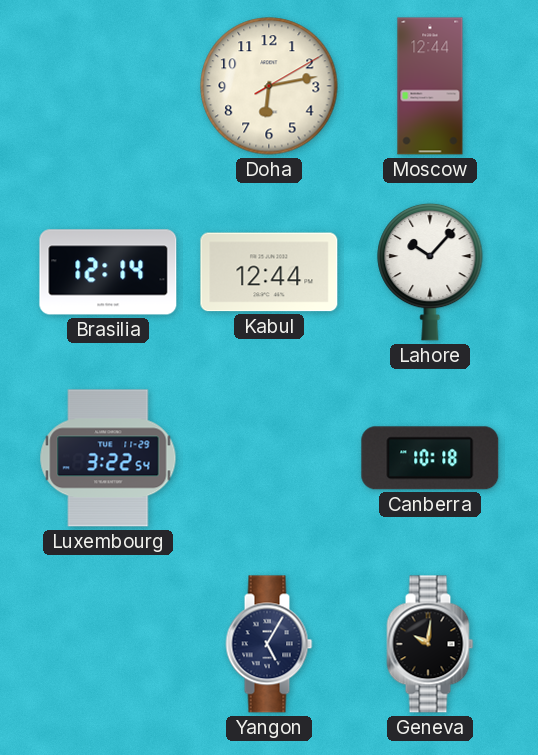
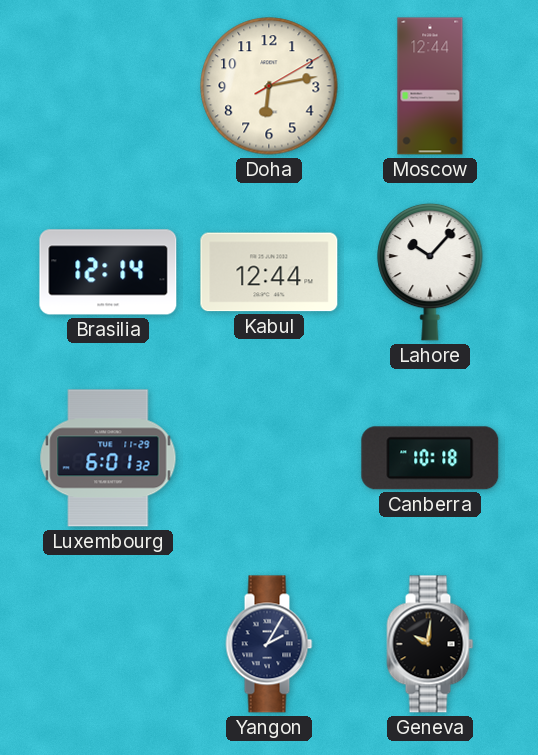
Luxembourg: 3:22 -> 6:01
Yangon: 5:05 -> 2:05
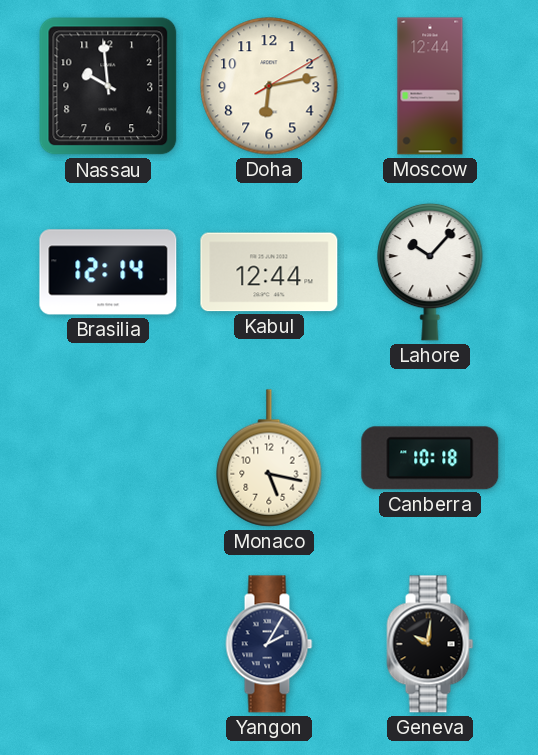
Nassau: none -> 9:59
Luxembourg: 6:01 -> none
Monaco: none -> 5:17
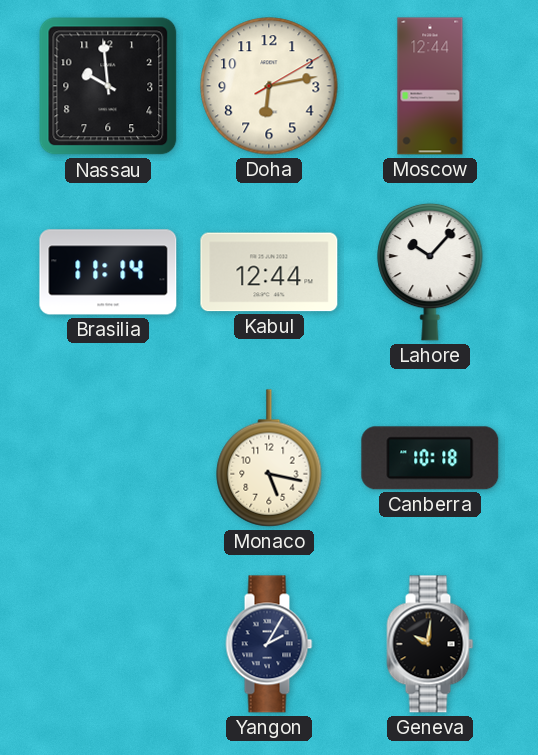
Brasilia: 12:14 -> 11:14
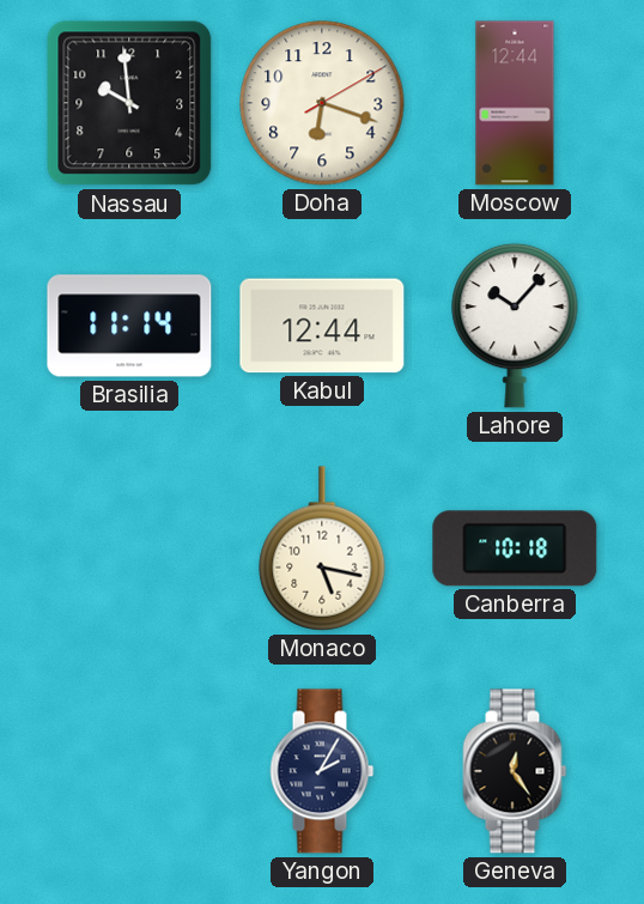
Doha: 6:13 -> 6:18
Geneva: 10:01 -> 12:24
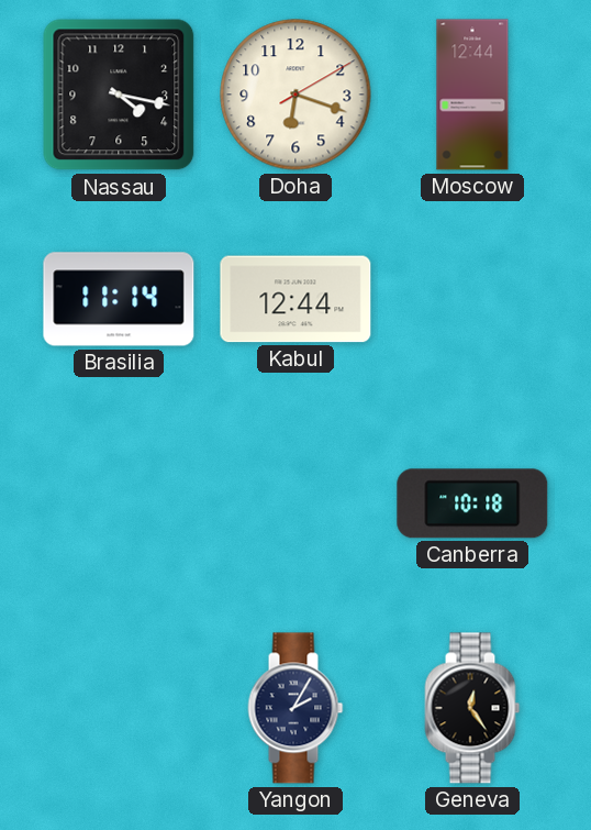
Nassau: 9:59 -> 4:17
Lahore: 10:07 -> none
Monaco: 5:17 -> none
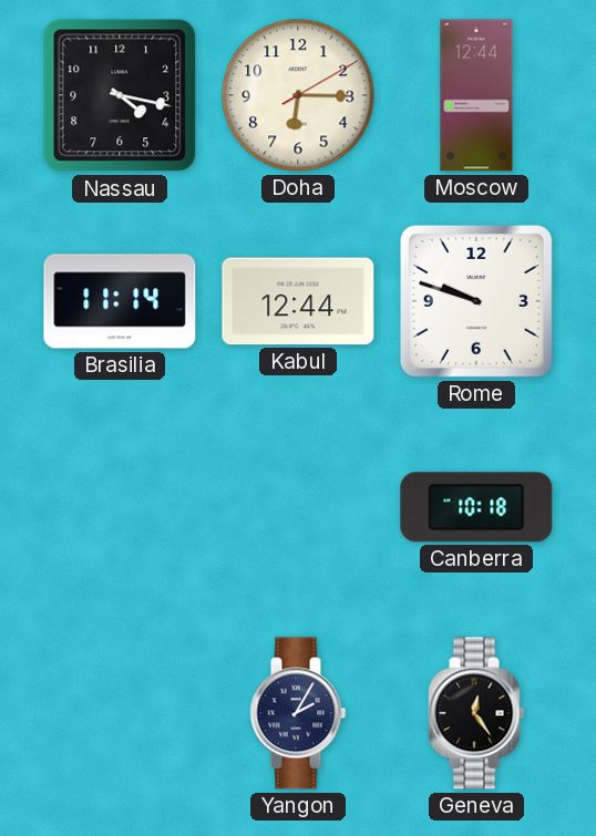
Doha: 6:18 -> 6:15
Rome: none -> 9:48
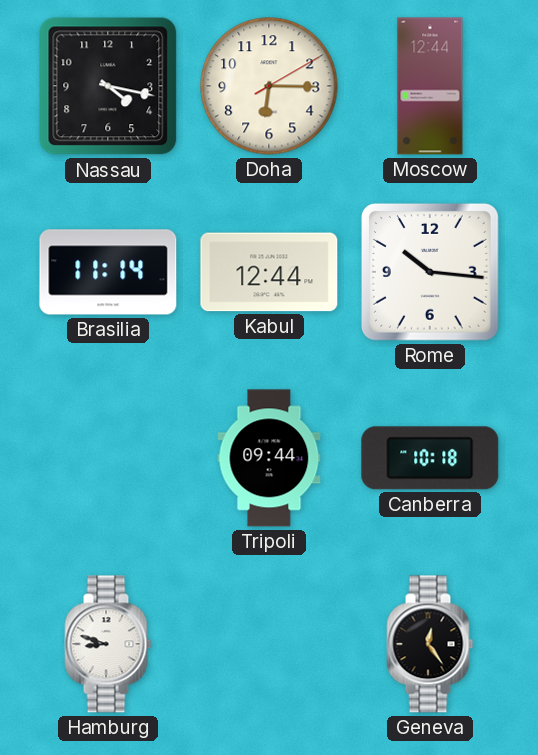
Rome: 9:48 -> 10:16
Tripoli: none -> 09:44
Hamburg: none -> 8:48
Yangon: 2:05 -> none
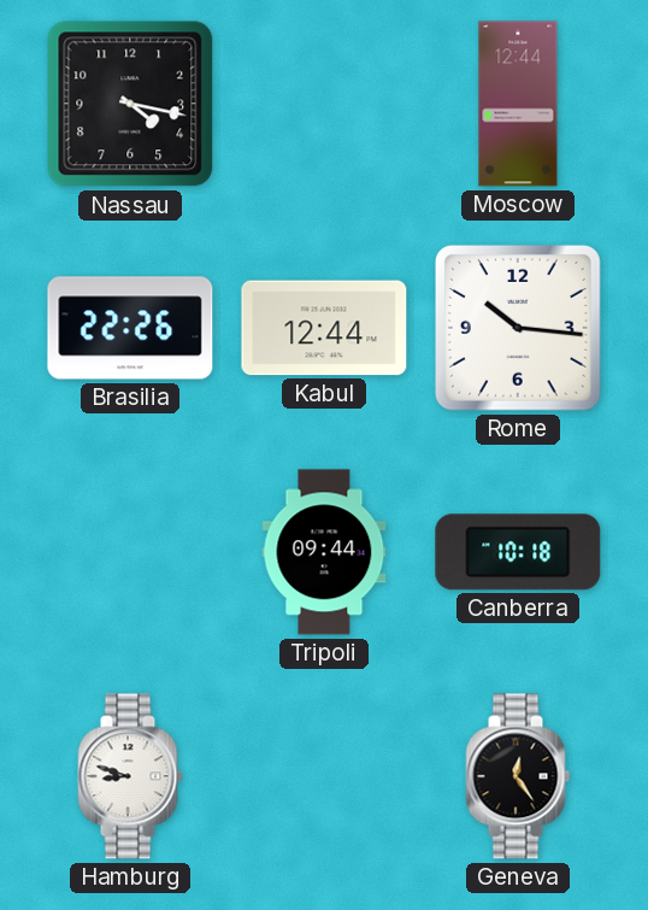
Doha: 6:15 -> none
Brasilia: 11:14 -> 22:26
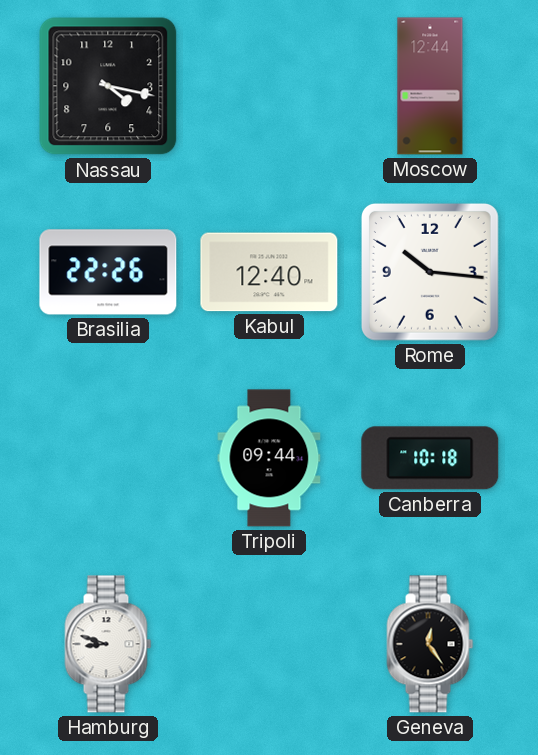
Kabul: 12:44 -> 12:40
